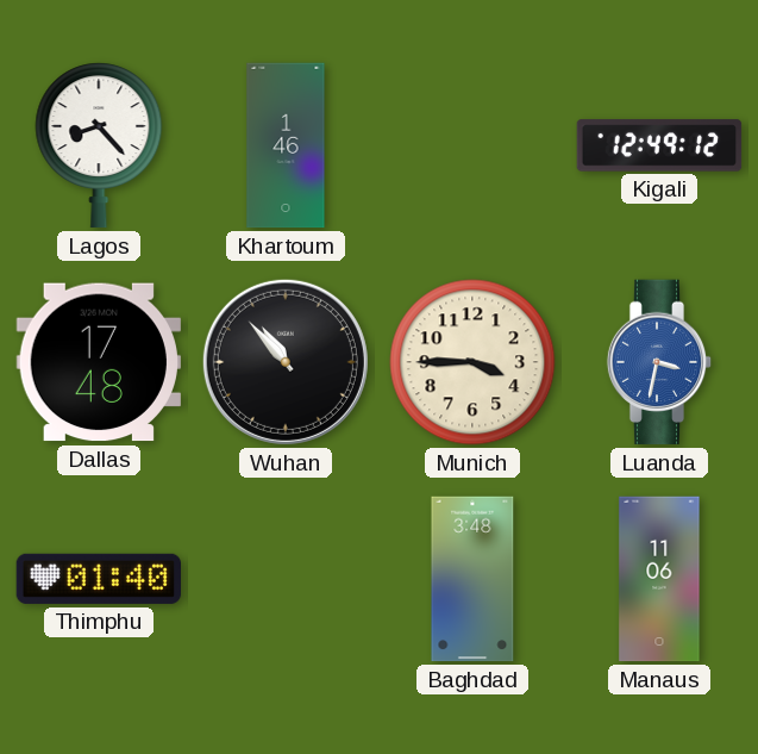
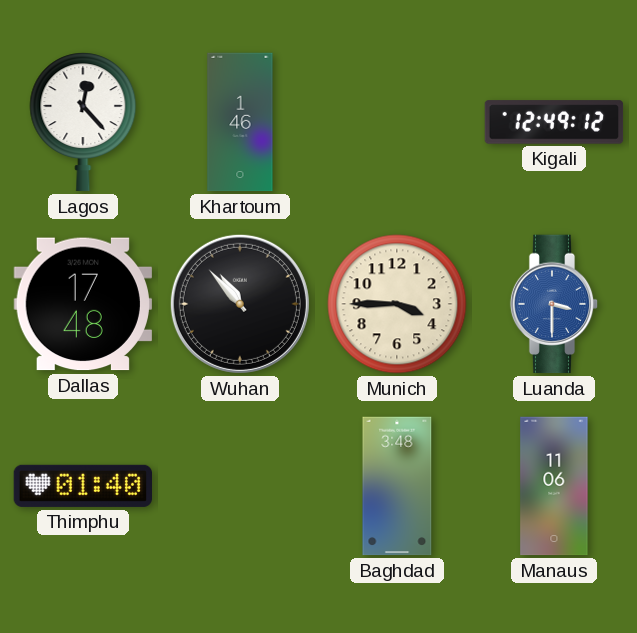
Lagos: 8:23 -> 12:23
Luanda: 3:32 -> 3:30
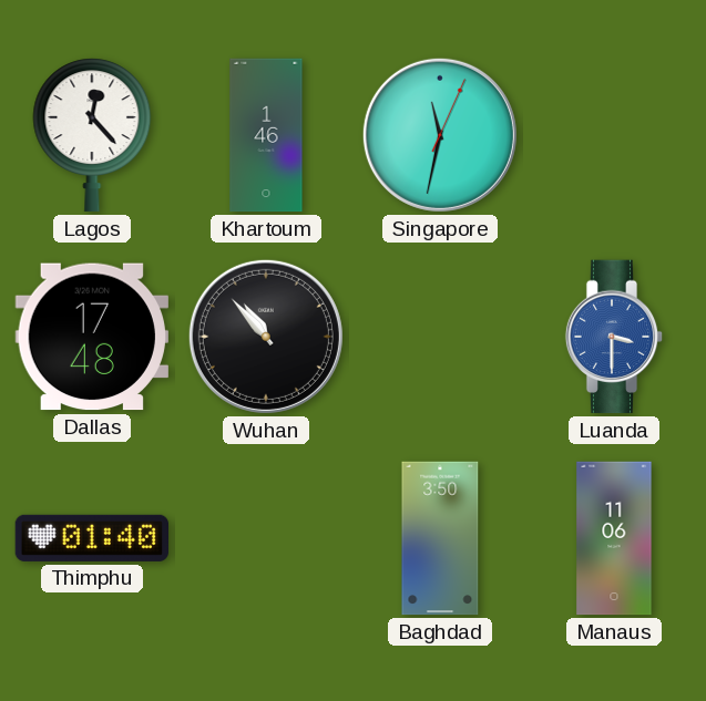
Singapore: none -> 11:32
Kigali: 12:49 -> none
Munich: 3:45 -> none
Baghdad: 3:48 -> 3:50
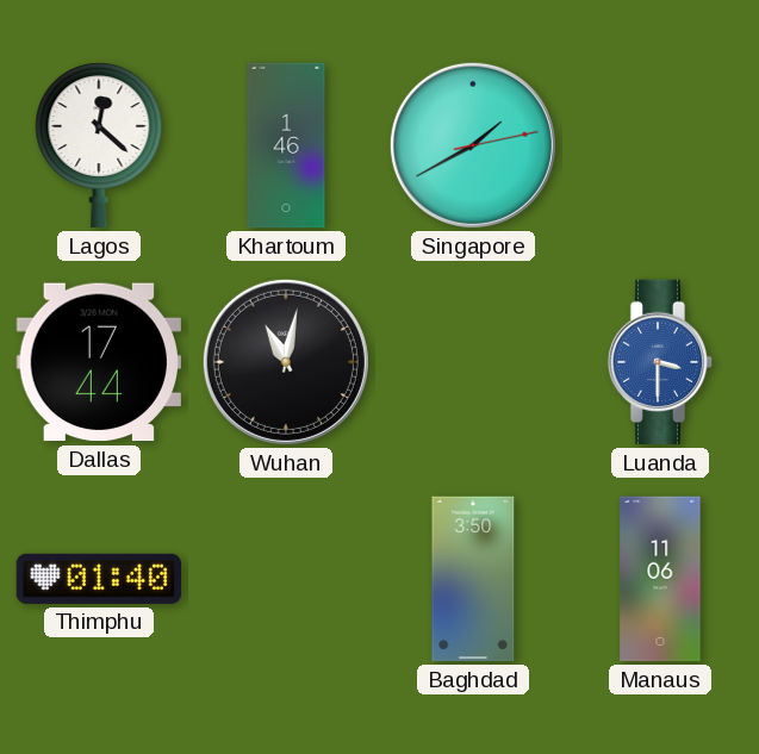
Lagos: 12:23 -> 12:22
Singapore: 11:32 -> 1:40
Dallas: 17:48 -> 17:44
Wuhan: 10:53 -> 11:02
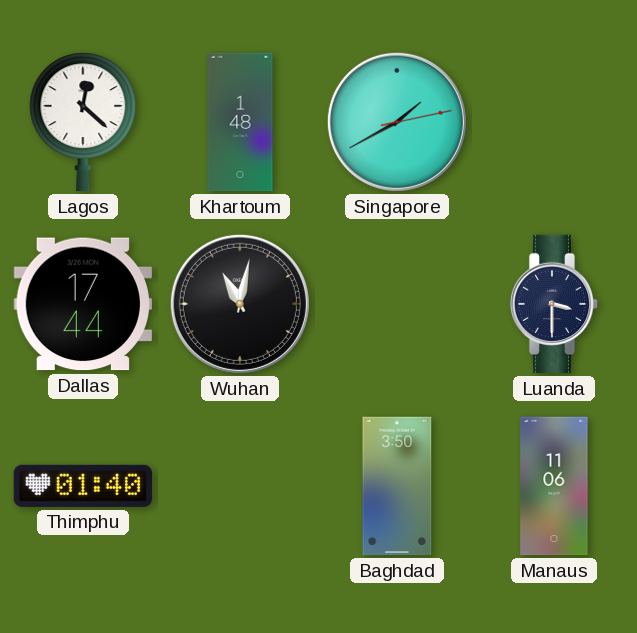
Khartoum: 1:46 -> 1:48
Luanda dial: blue -> navy
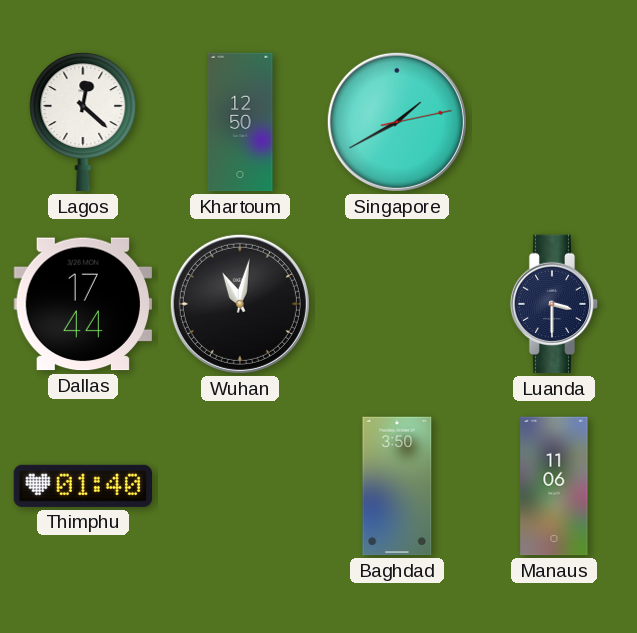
Khartoum: 1:48 -> 12:50
